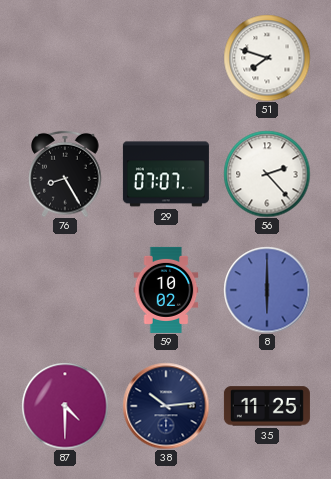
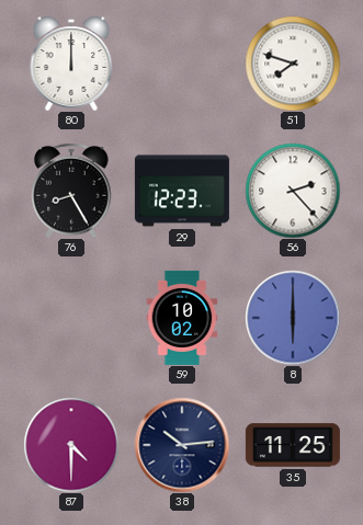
80: none -> 12:00
29: 07:07 -> 12:23
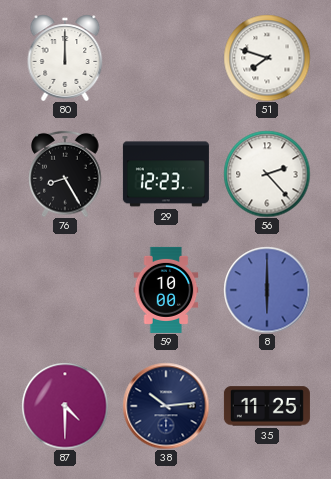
59: 10:02 -> 10:00
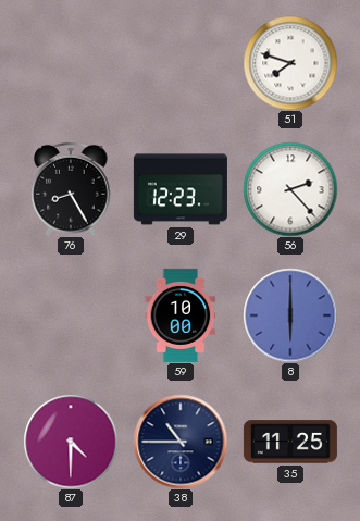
80: 12:00 -> none
38: 10:14 -> 10:45
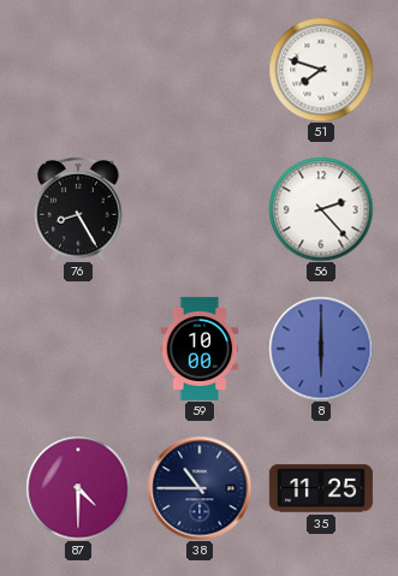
29: 12:23 -> none
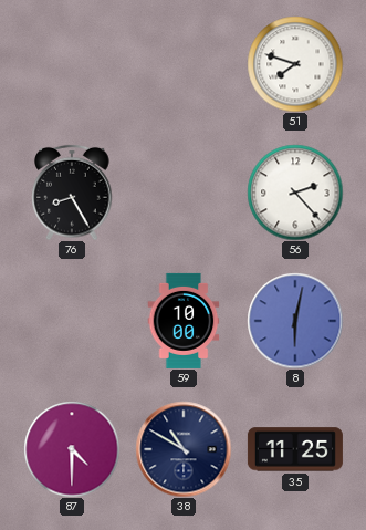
8: 6:00 -> 6:02
38: 10:45 -> 10:50
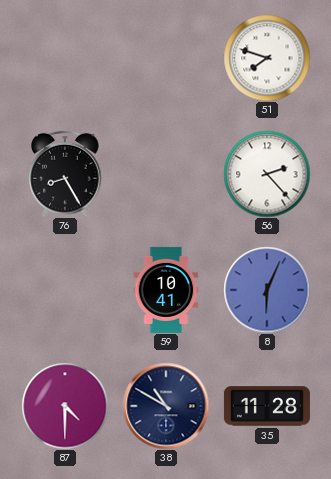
59: 10:00 -> 10:41
8: 6:02 -> 6:04
35: 11:25 -> 11:28
